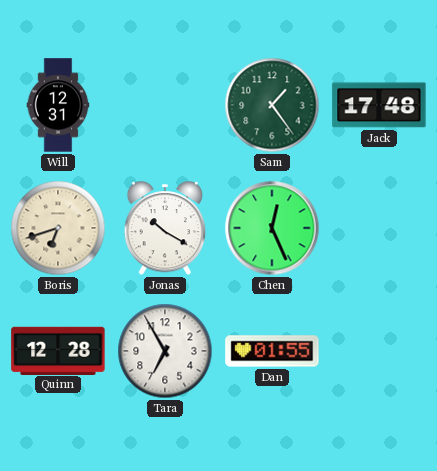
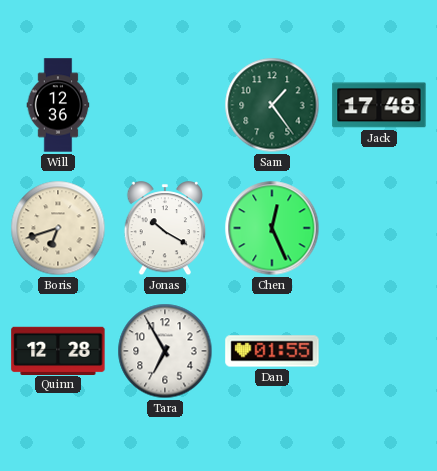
Will: 12:31 -> 12:36
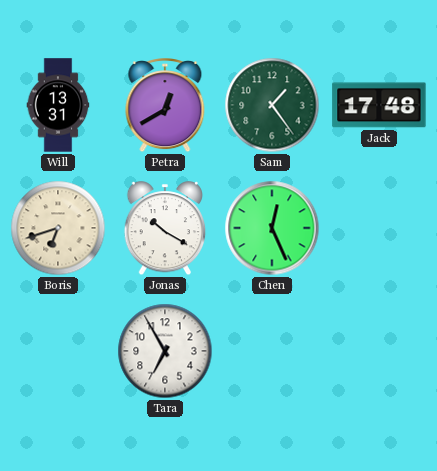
Will: 12:36 -> 13:31
Petra: none -> 12:40
Quinn: 12:28 -> none
Dan: 01:55 -> none
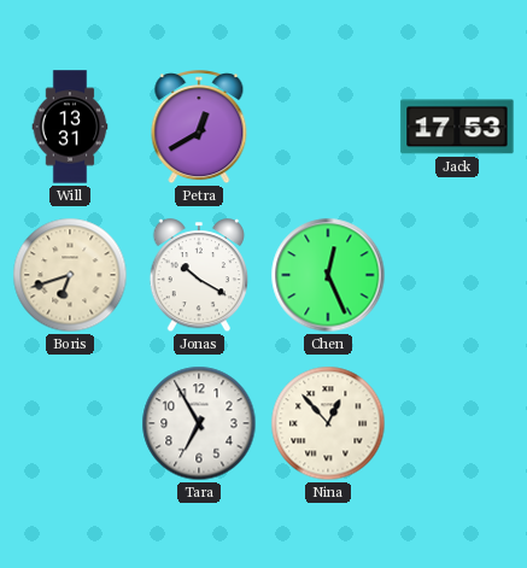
Sam: 1:24 -> none
Jack: 17:48 -> 17:53
Nina: none -> 12:53
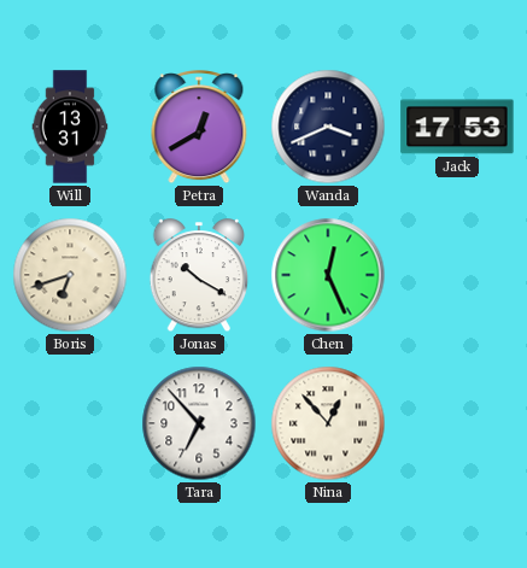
Wanda: none -> 3:41
Tara: 6:55 -> 6:53
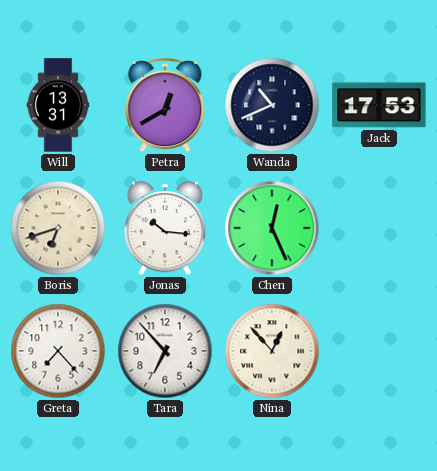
Wanda: 3:41 -> 10:41
Jonas: 10:20 -> 10:16
Greta: none -> 7:23
